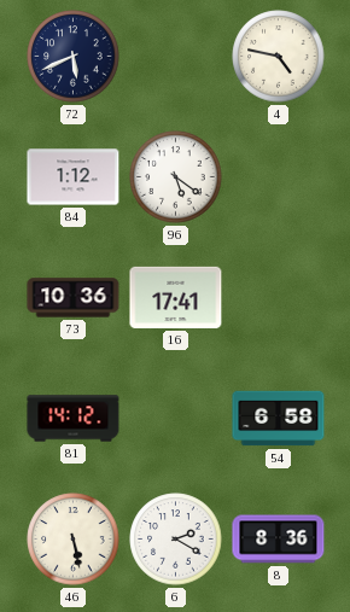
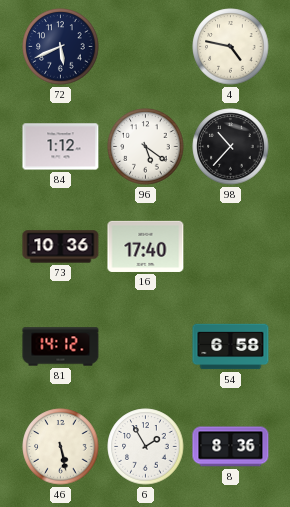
98: none -> 10:37
16: 17:41 -> 17:40
6: 2:20 -> 1:55
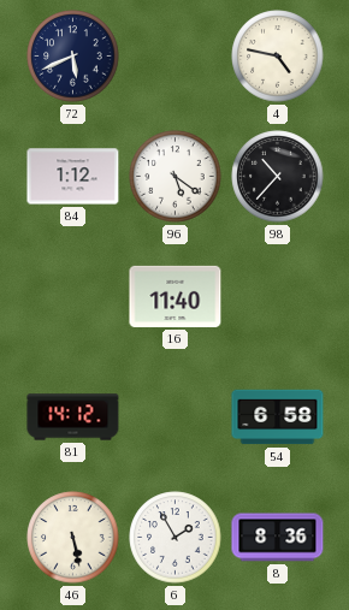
73: 10:36 -> none
16: 17:40 -> 11:40
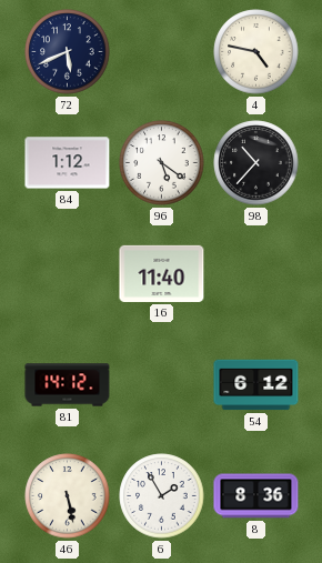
54: 6:58 -> 6:12
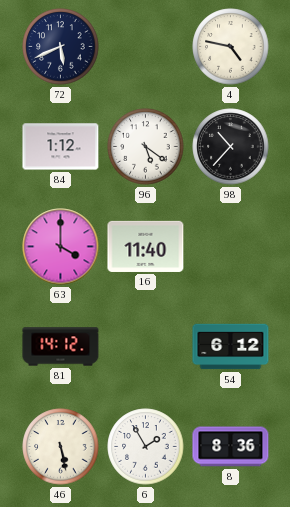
63: none -> 4:00
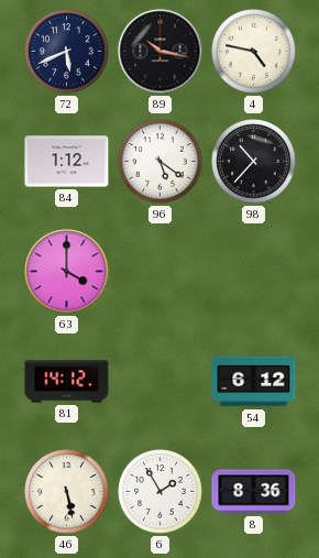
89: none -> 10:17
16: 11:40 -> none
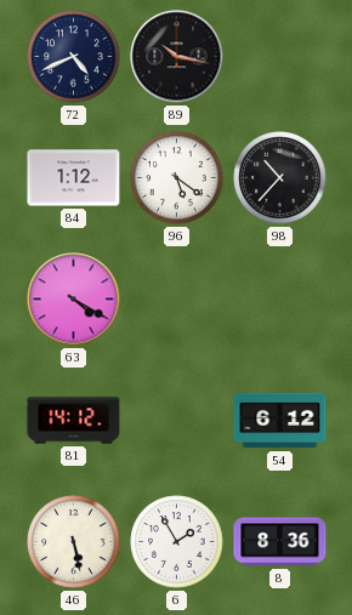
72: 5:41 -> 4:41
4: 4:47 -> none
63: 4:00 -> 4:20
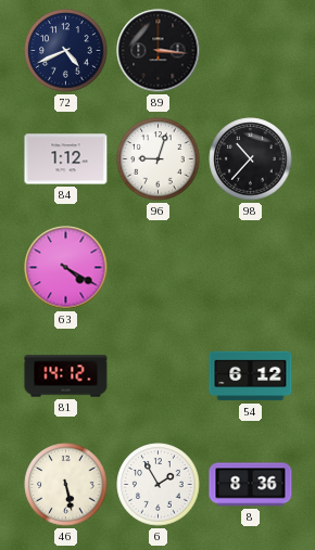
89: 10:17 -> 3:16
96: 5:21 -> 9:03
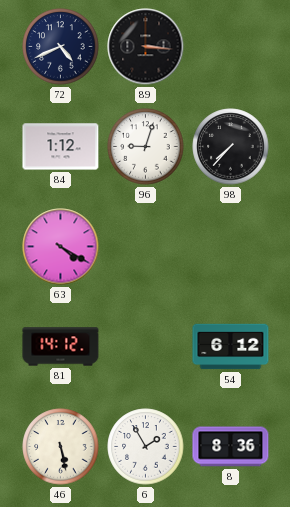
98: 10:37 -> 7:37
